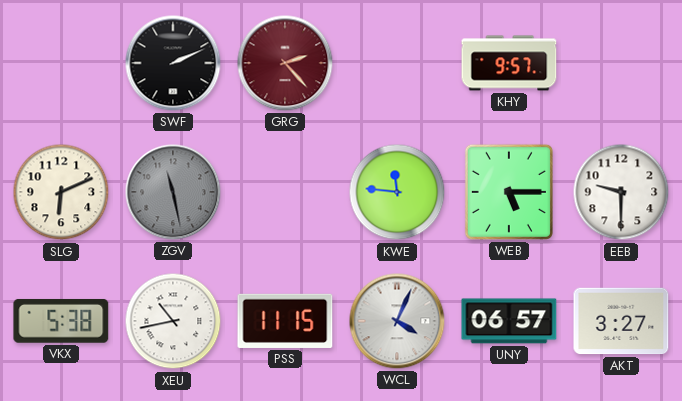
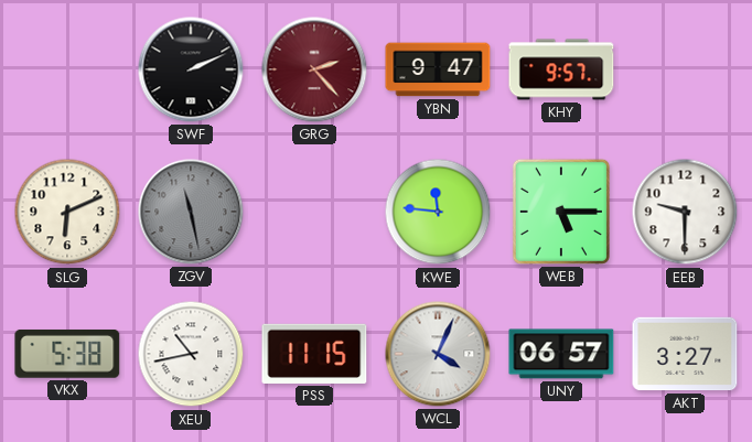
YBN: none -> 9:47
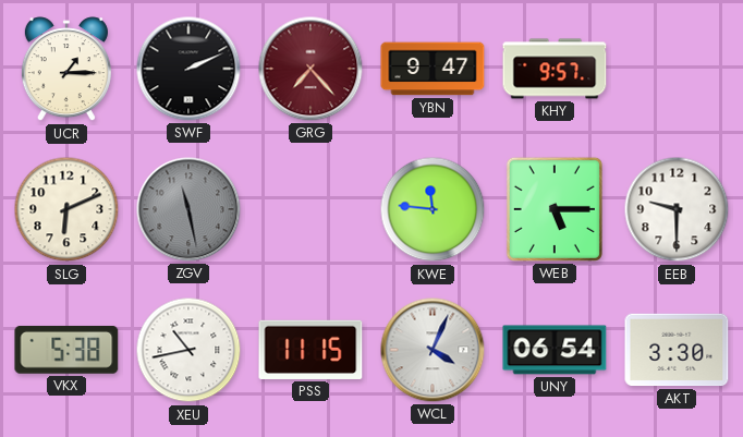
UCR: none -> 1:15
GRG: 2:23 -> 7:23
UNY: 06:57 -> 06:54
AKT: 3:27 -> 3:30
